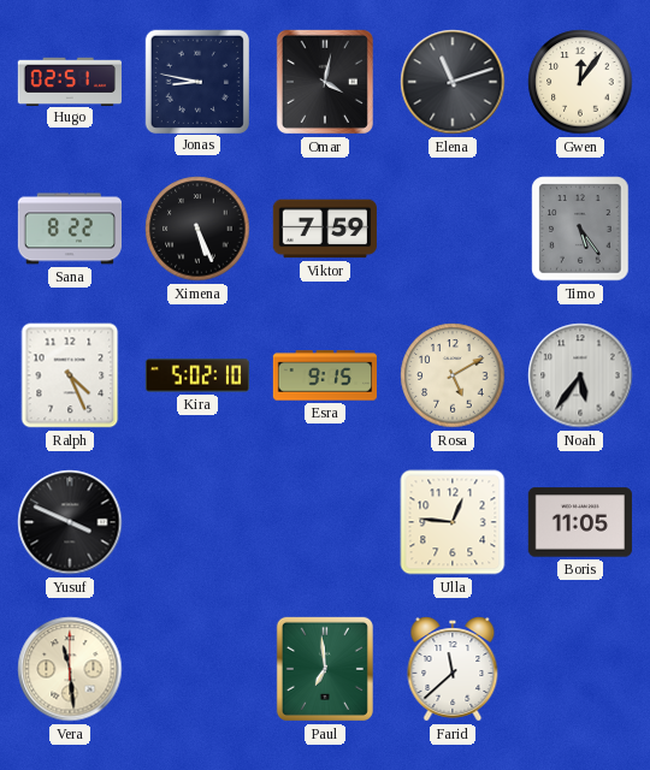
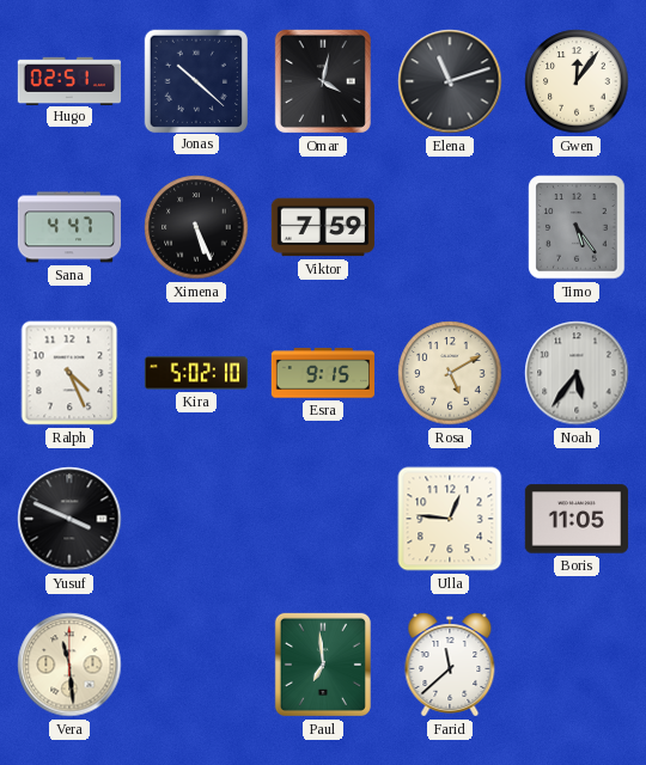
Jonas: 8:47 -> 10:22
Sana: 8:22 -> 4:47
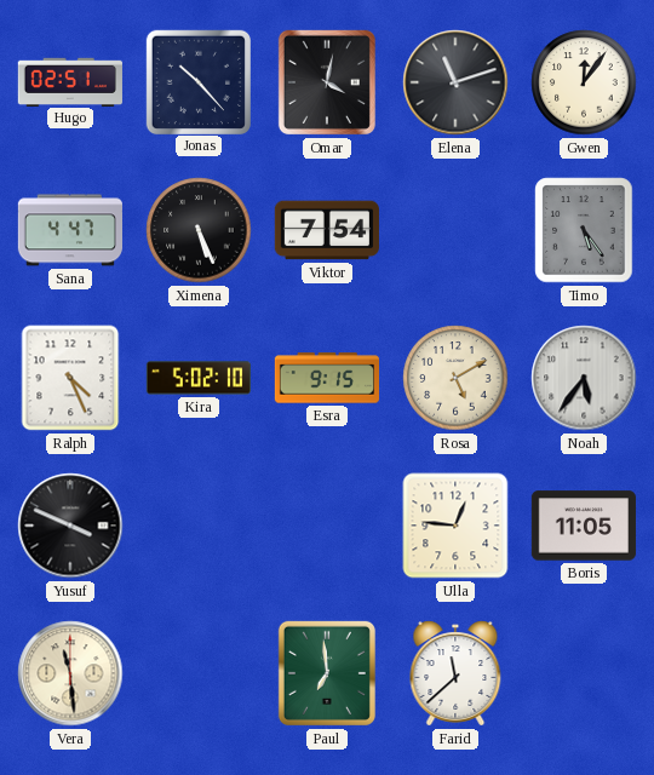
Jonas: 10:22 -> 10:23
Viktor: 7:59 -> 7:54
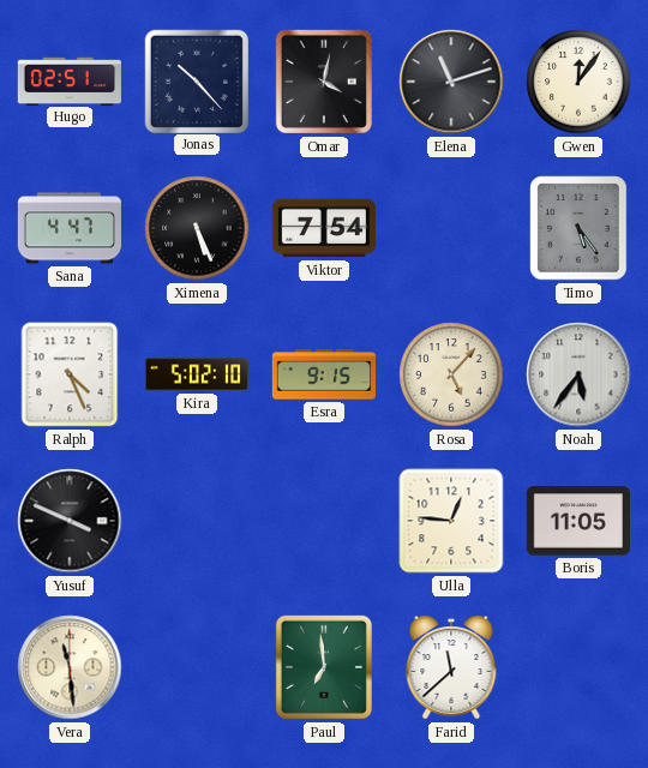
Rosa: 5:10 -> 5:07
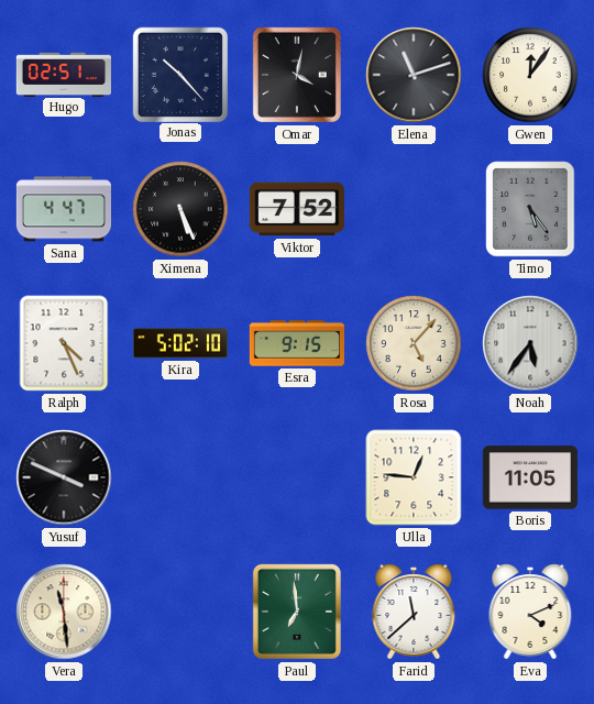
Viktor: 7:54 -> 7:52
Eva: none -> 4:11
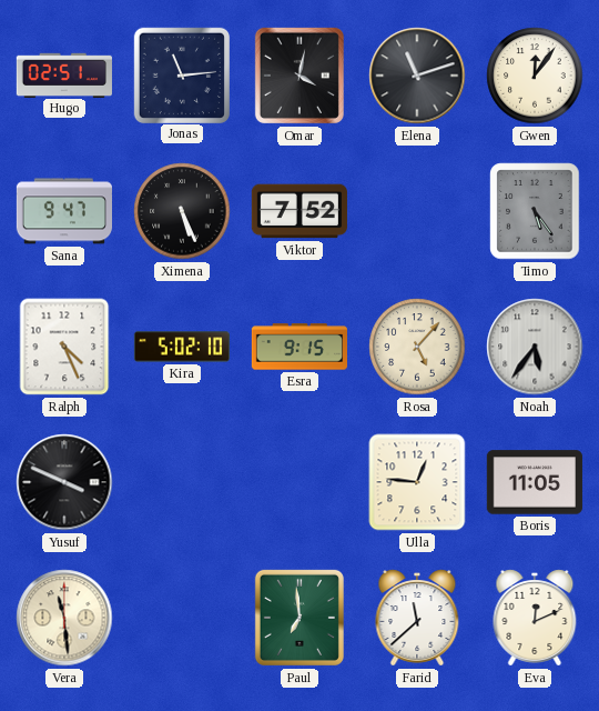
Jonas: 10:23 -> 11:14
Sana: 4:47 -> 9:47
Eva: 4:11 -> 12:11
